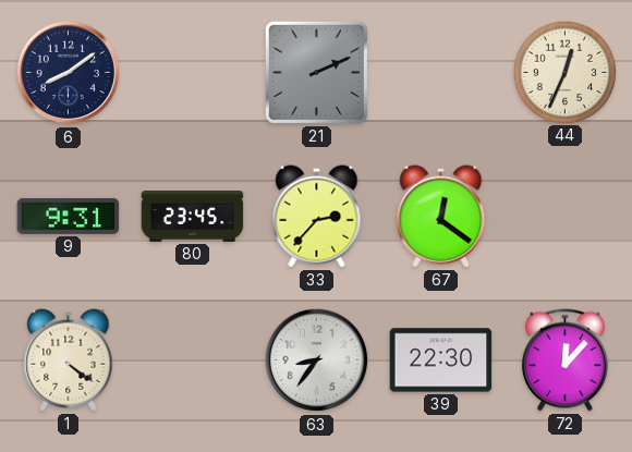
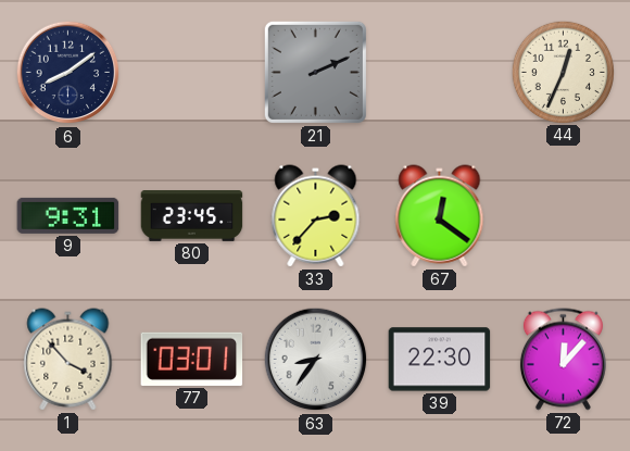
1: 4:21 -> 3:53
77: none -> 03:01
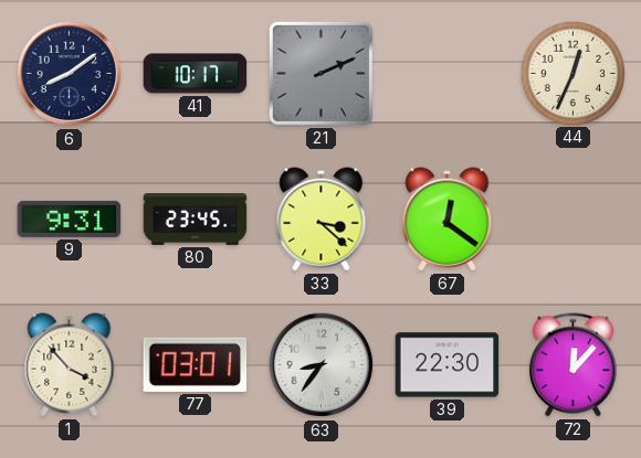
41: none -> 10:17
33: 2:37 -> 3:22
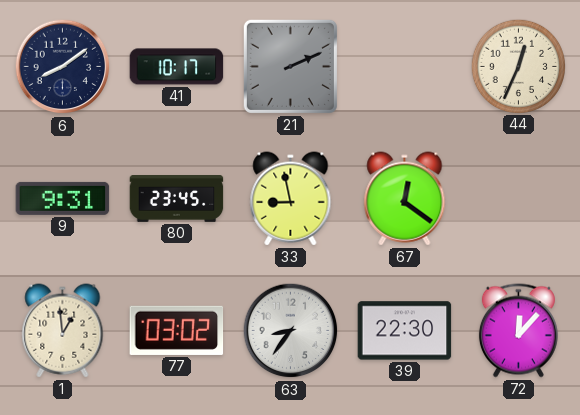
33: 3:22 -> 8:58
1: 3:53 -> 12:59
77: 03:01 -> 03:02
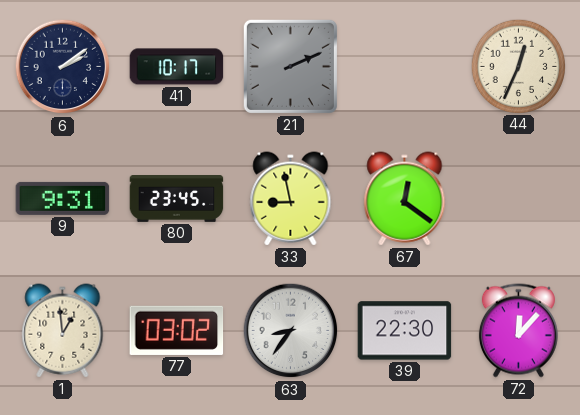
6: 8:09 -> 2:09
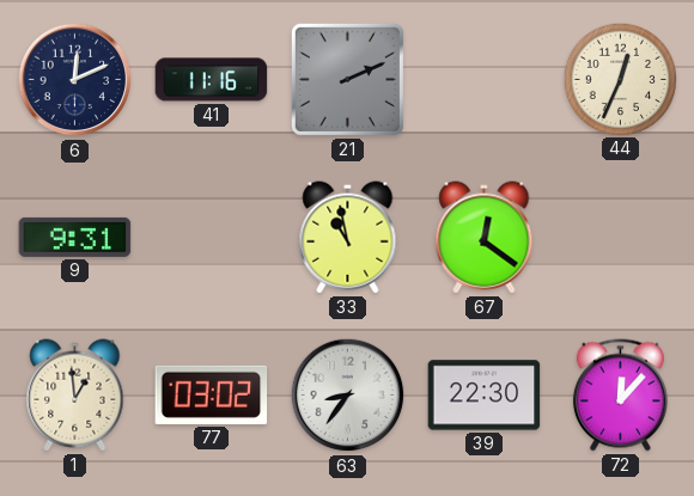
6: 2:09 -> 12:11
41: 10:17 -> 11:16
80: 23:45 -> none
33: 8:58 -> 10:58
